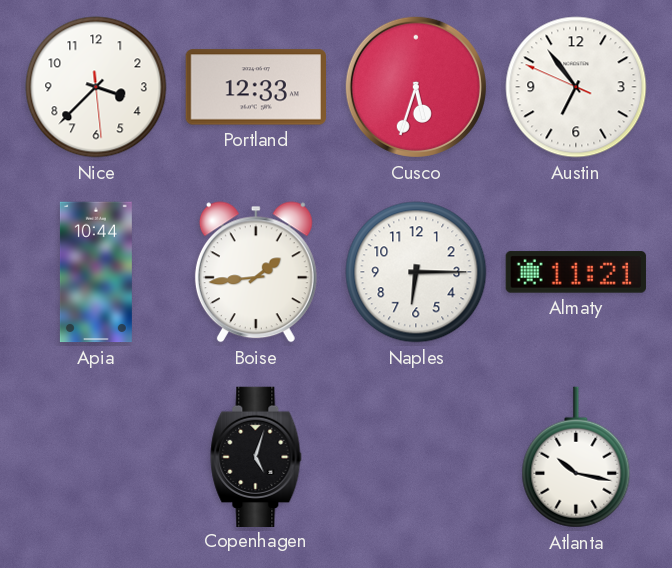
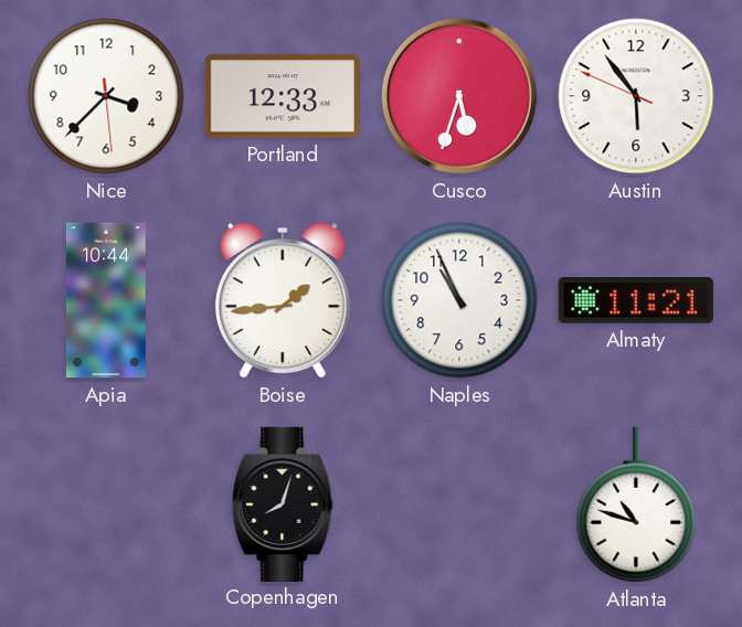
Austin: 6:53 -> 5:53
Naples: 6:15 -> 10:56
Copenhagen: 5:03 -> 8:03
Atlanta: 10:17 -> 10:48
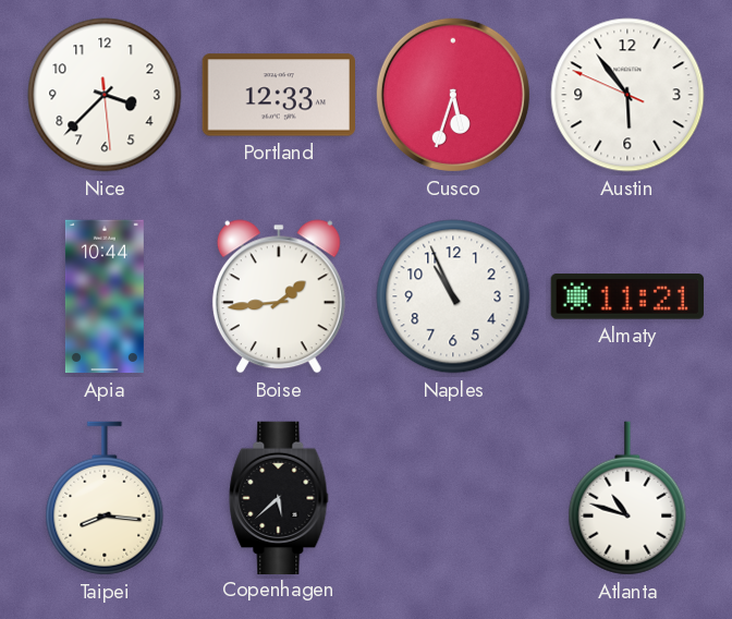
Taipei: none -> 8:16
Copenhagen: 8:03 -> 5:38
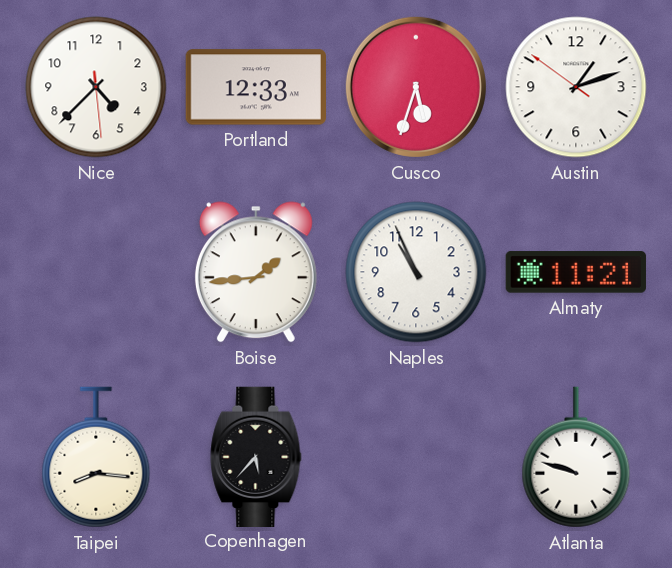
Nice: 3:37 -> 4:37
Austin: 5:53 -> 1:11
Apia: 10:44 -> none
Copenhagen: 5:38 -> 5:37
Atlanta: 10:48 -> 9:48
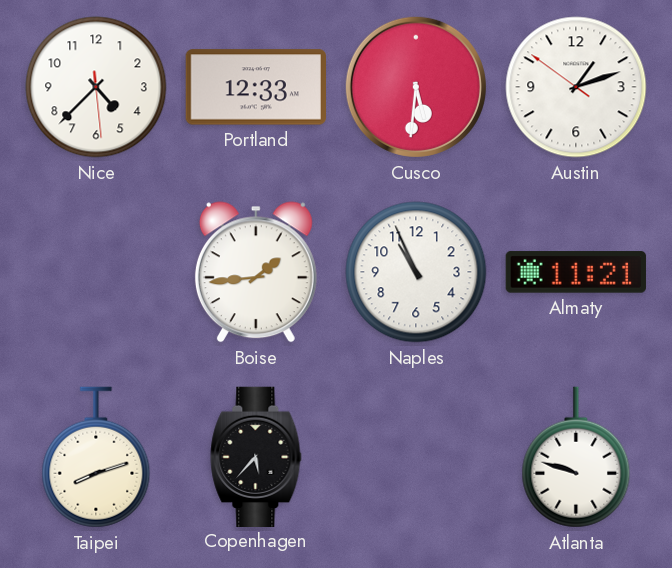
Cusco: 5:33 -> 5:31
Taipei: 8:16 -> 8:12
